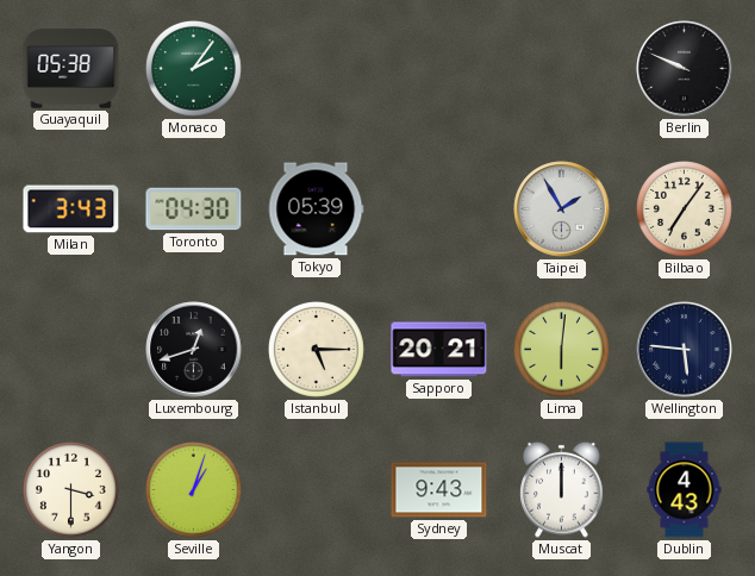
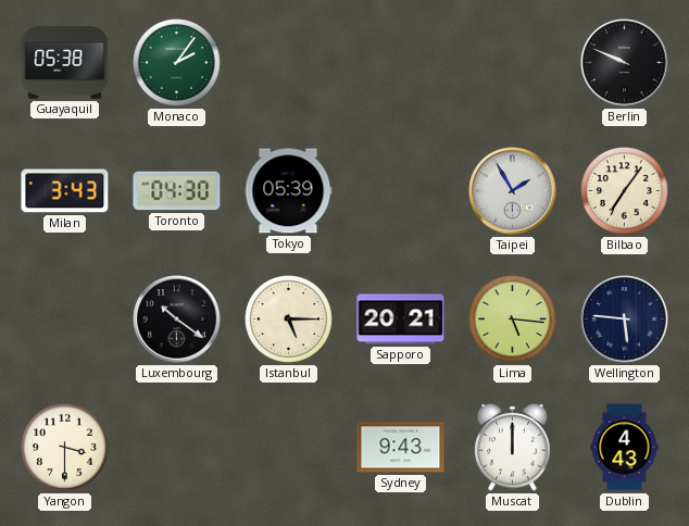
Luxembourg: 12:42 -> 10:21
Lima: 6:01 -> 5:16
Seville: 1:03 -> none
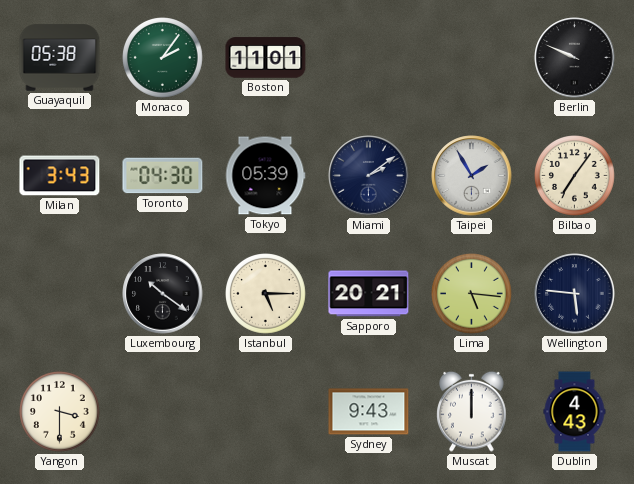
Boston: none -> 11:01
Miami: none -> 2:09
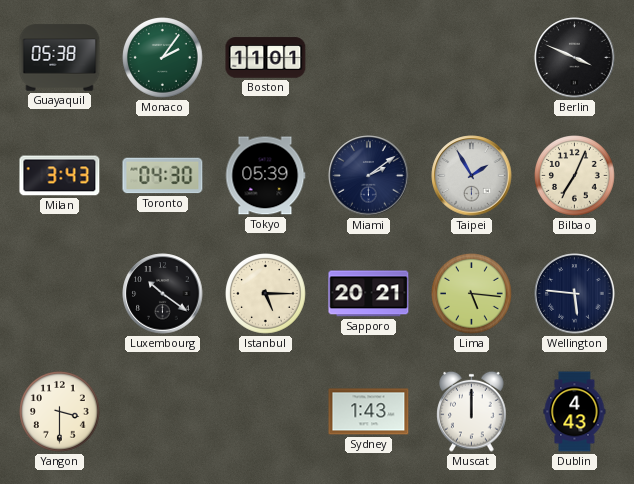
Berlin: 9:49 -> 3:49
Bilbao: 7:06 -> 7:04
Sydney: 9:43 -> 1:43
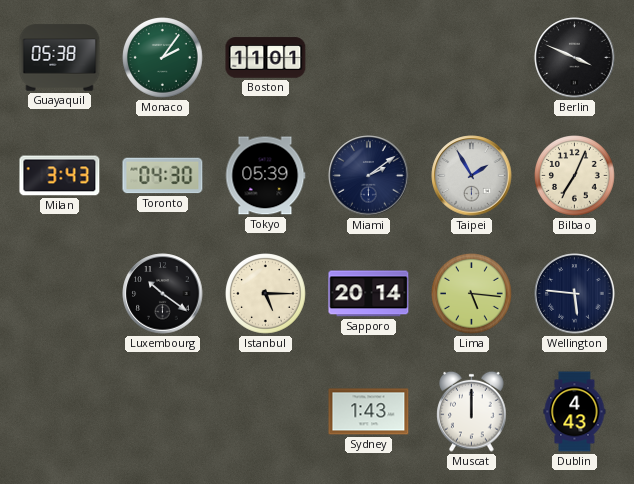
Sapporo: 20:21 -> 20:14
Yangon: 3:30 -> none
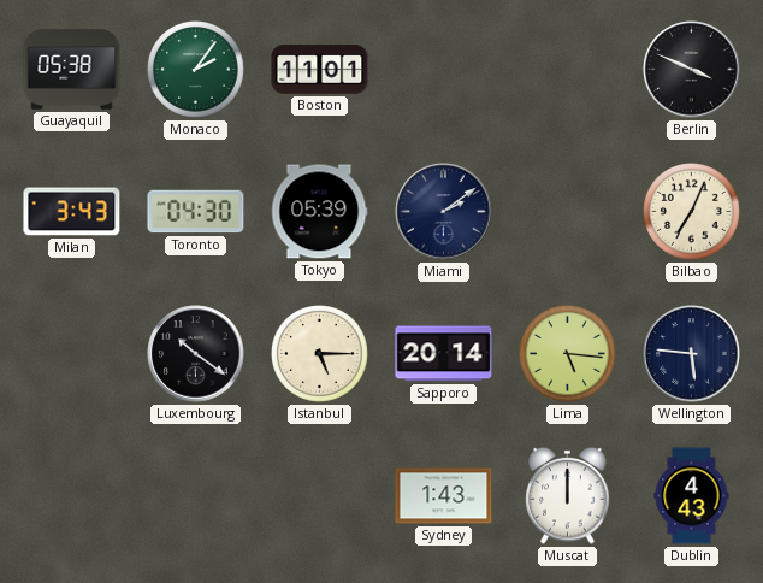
Taipei: 1:55 -> none
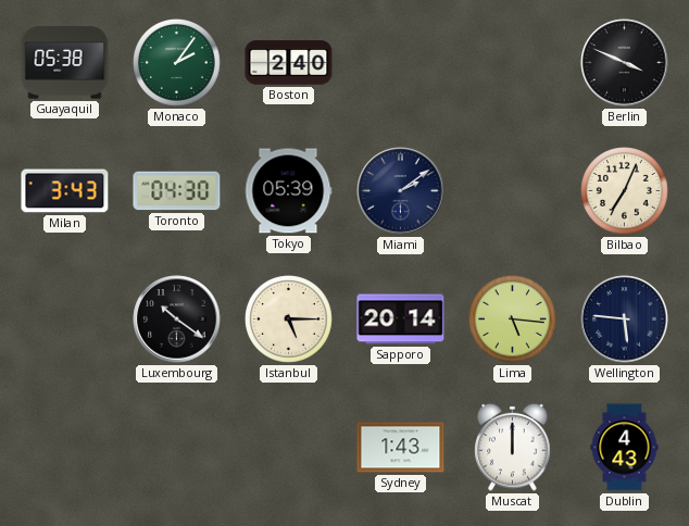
Boston: 11:01 -> 2:40
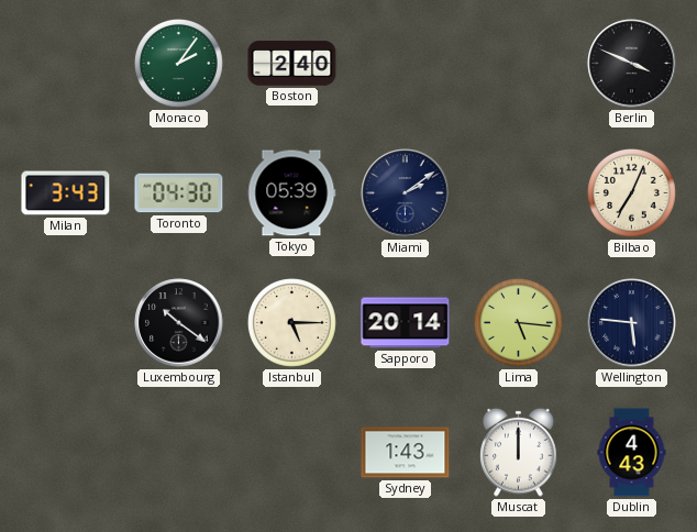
Guayaquil: 05:38 -> none
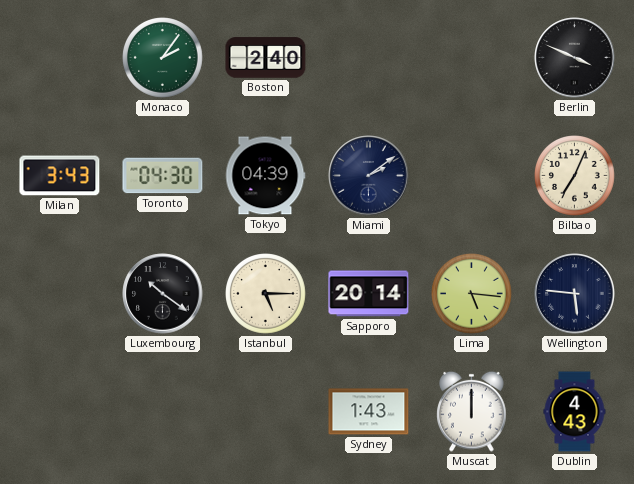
Tokyo: 05:39 -> 04:39
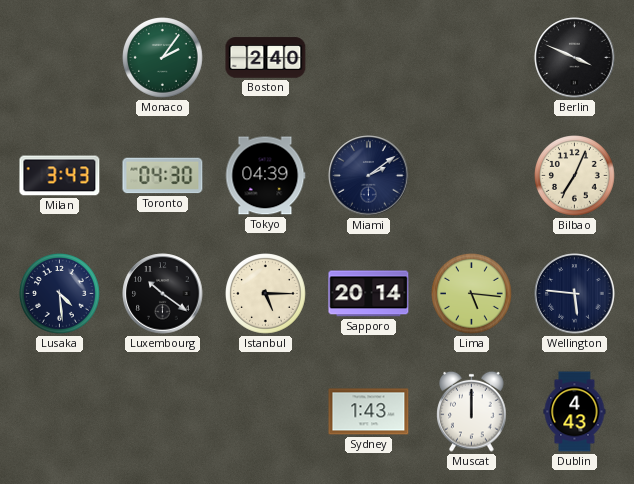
Lusaka: none -> 4:29
